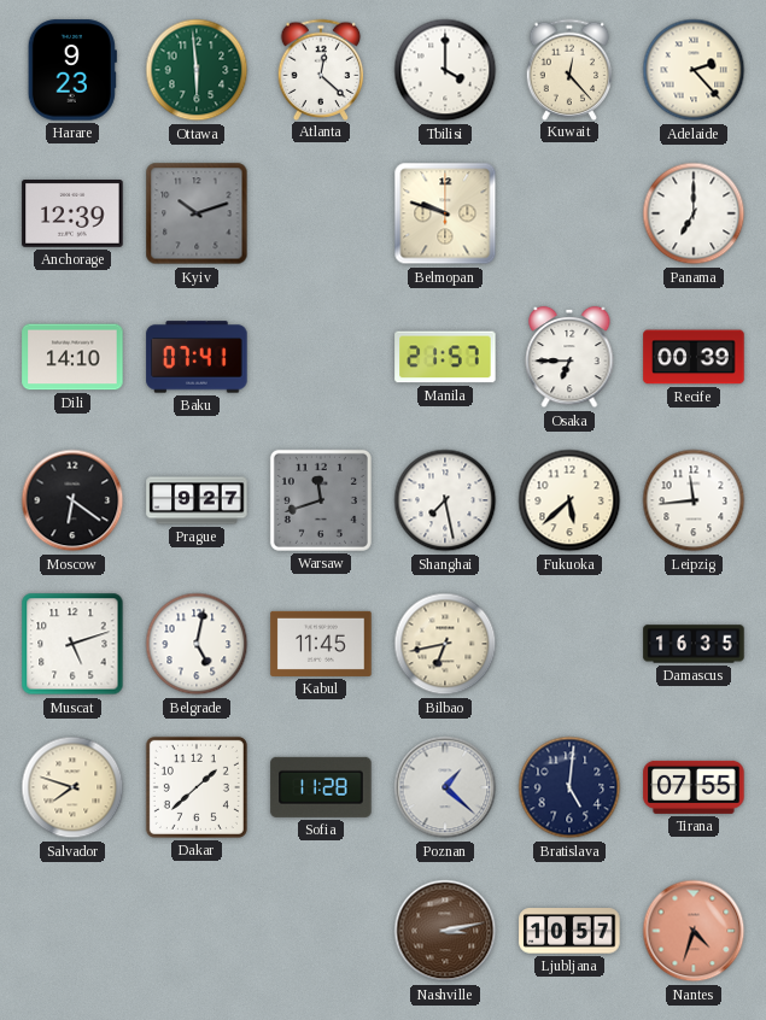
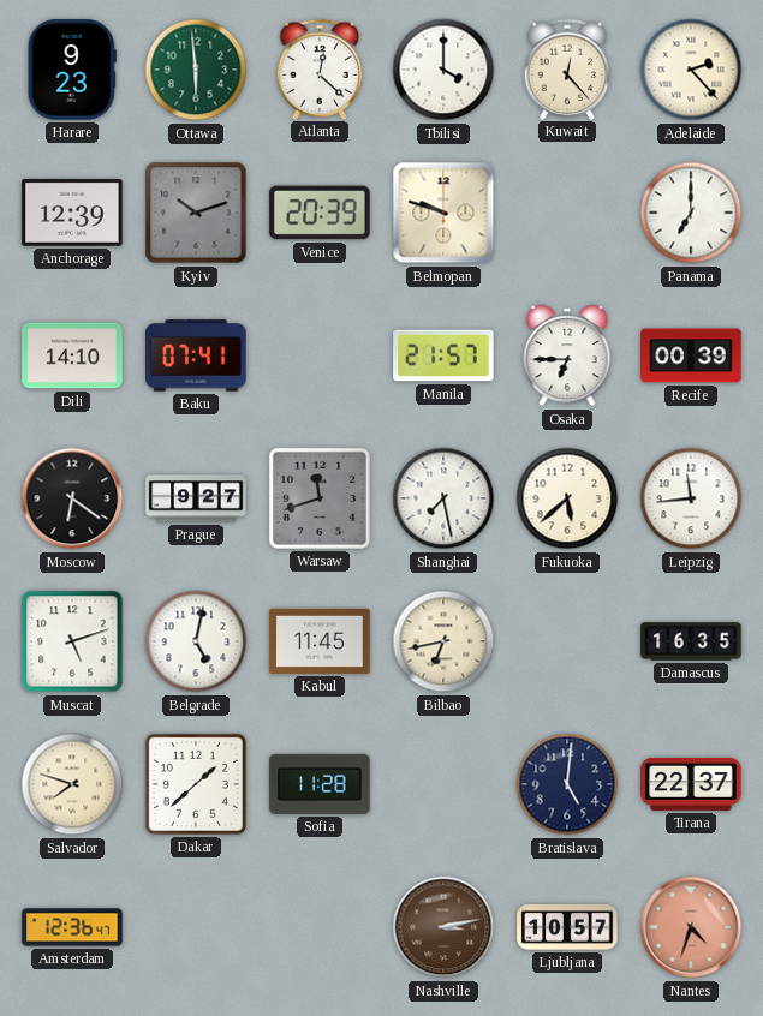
Venice: none -> 20:39
Poznan: 1:22 -> none
Tirana: 07:55 -> 22:37
Amsterdam: none -> 12:36
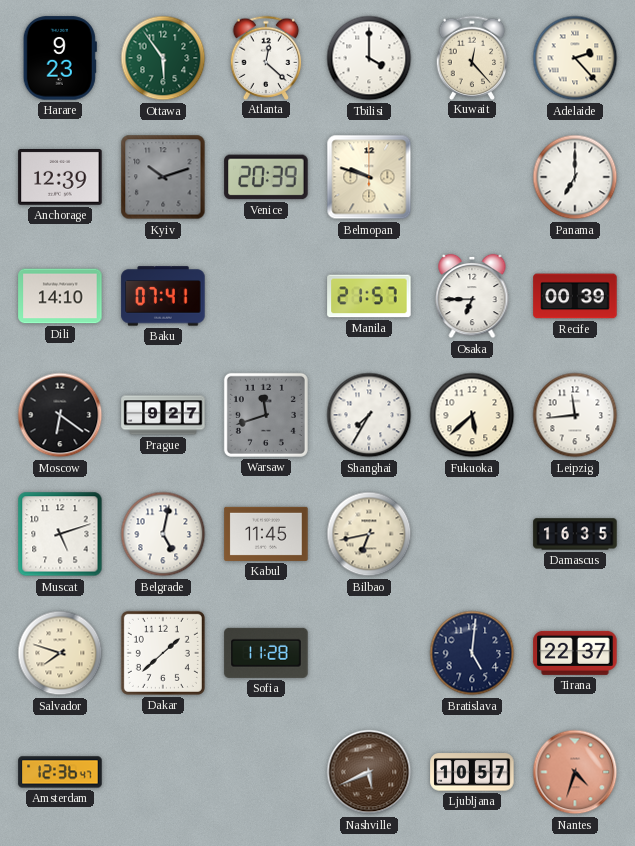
Ottawa: 5:59 -> 5:54
Shanghai: 7:28 -> 7:35
Nashville: 3:13 -> 5:41
